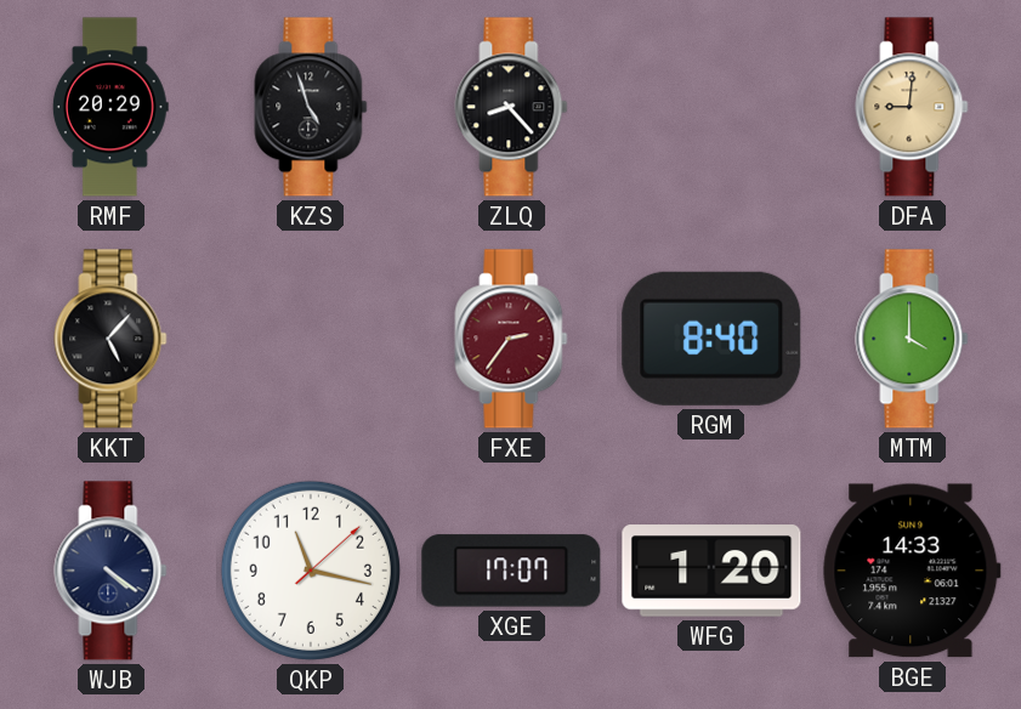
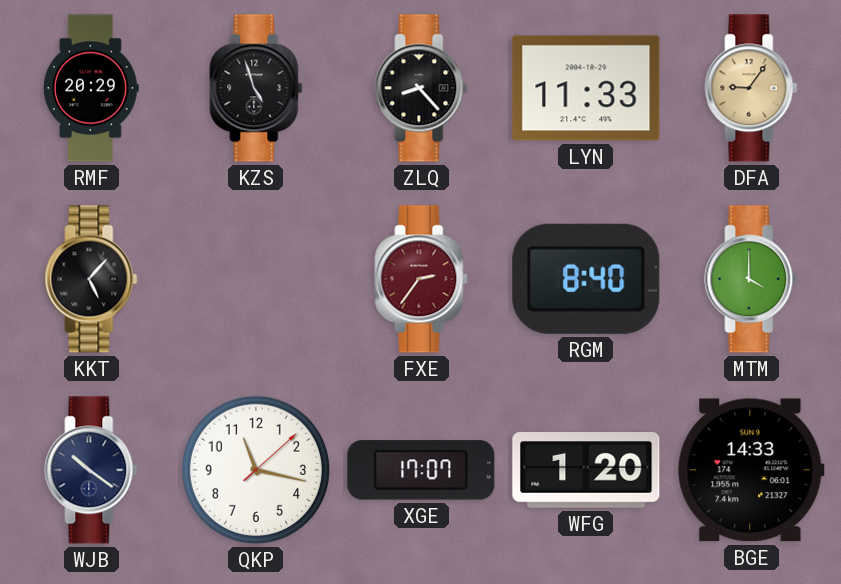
LYN: none -> 11:33
DFA: 9:01 -> 9:06
WJB: 4:21 -> 10:21
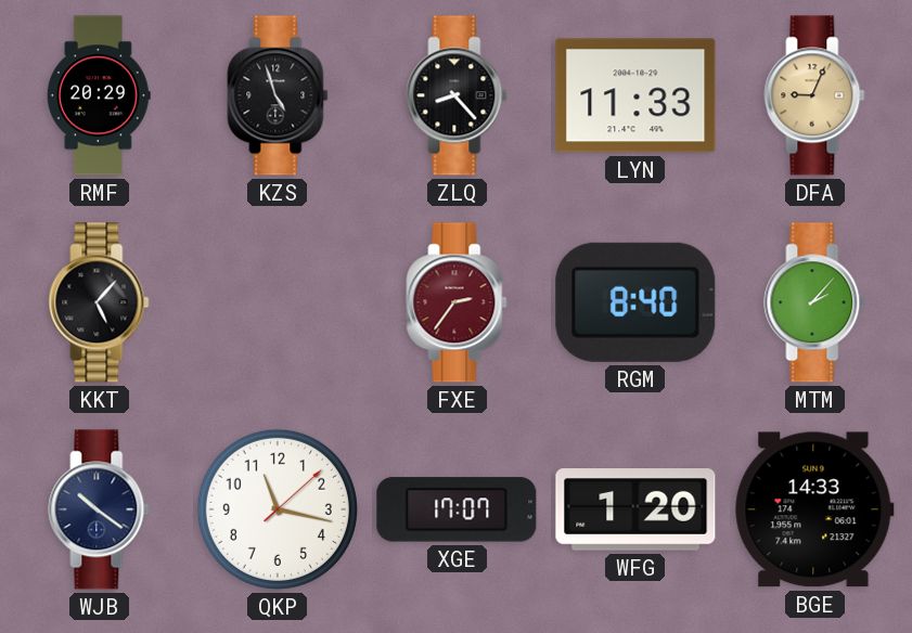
DFA: 9:06 -> 9:04
MTM: 4:00 -> 2:07
